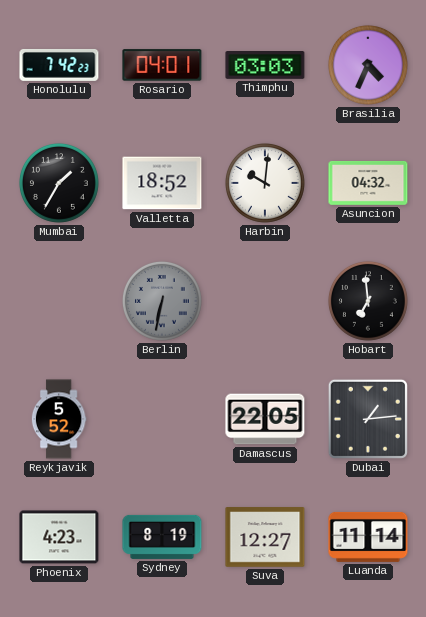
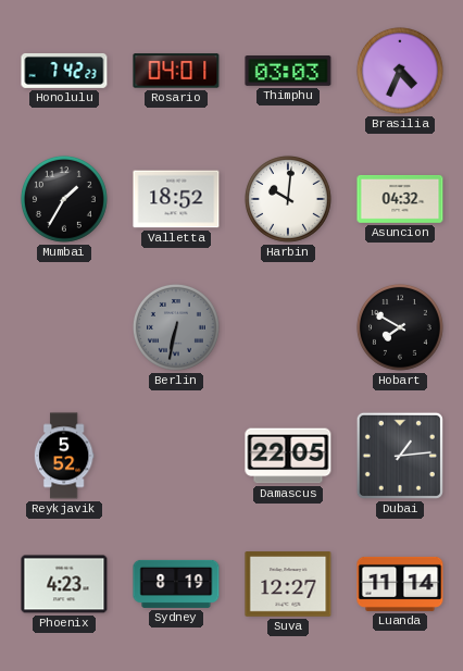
Hobart: 6:59 -> 7:50
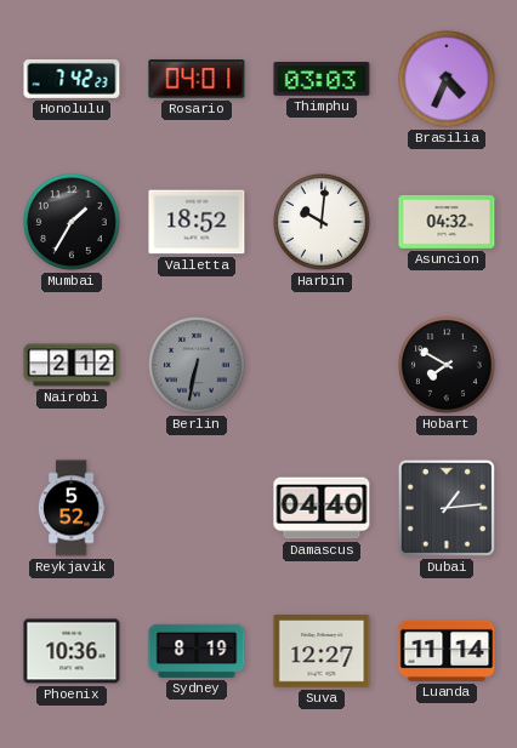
Nairobi: none -> 2:12
Damascus: 22:05 -> 04:40
Phoenix: 4:23 -> 10:36
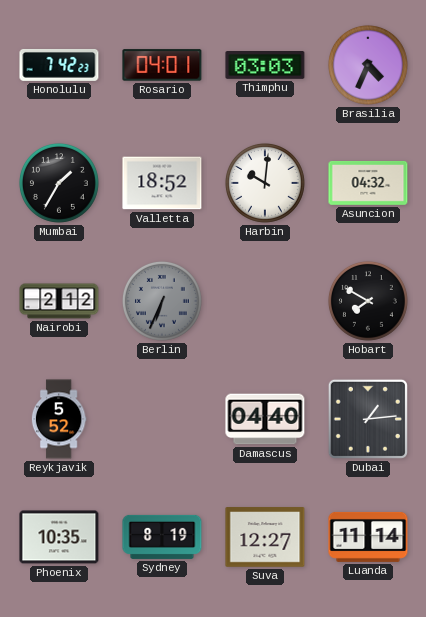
Berlin: 6:32 -> 6:34
Phoenix: 10:36 -> 10:35
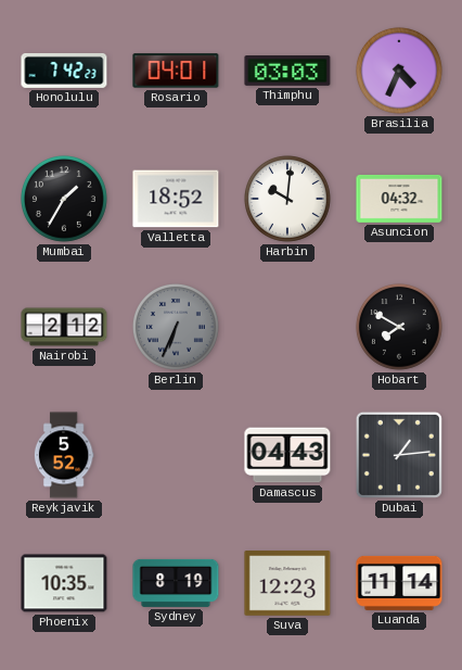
Damascus: 04:40 -> 04:43
Suva: 12:27 -> 12:23
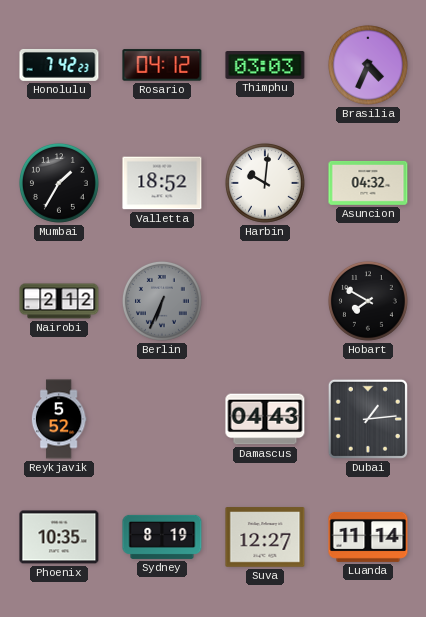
Rosario: 04:01 -> 04:12
Suva: 12:23 -> 12:27
